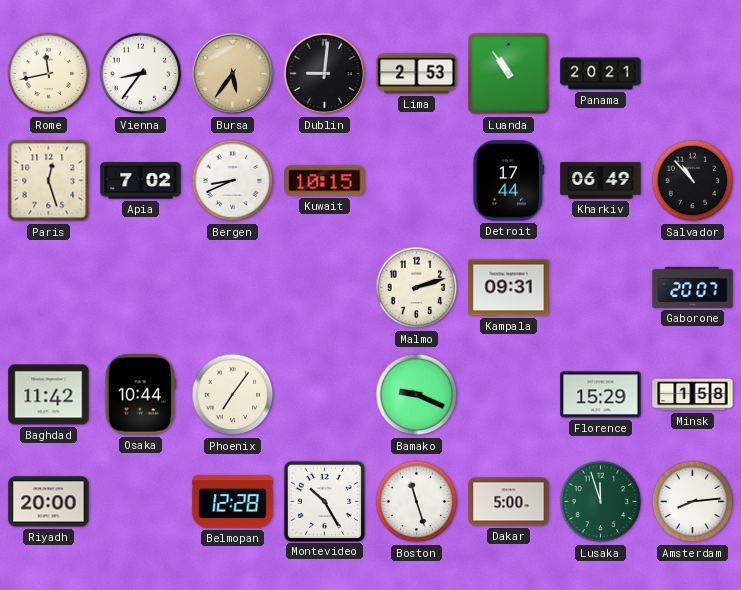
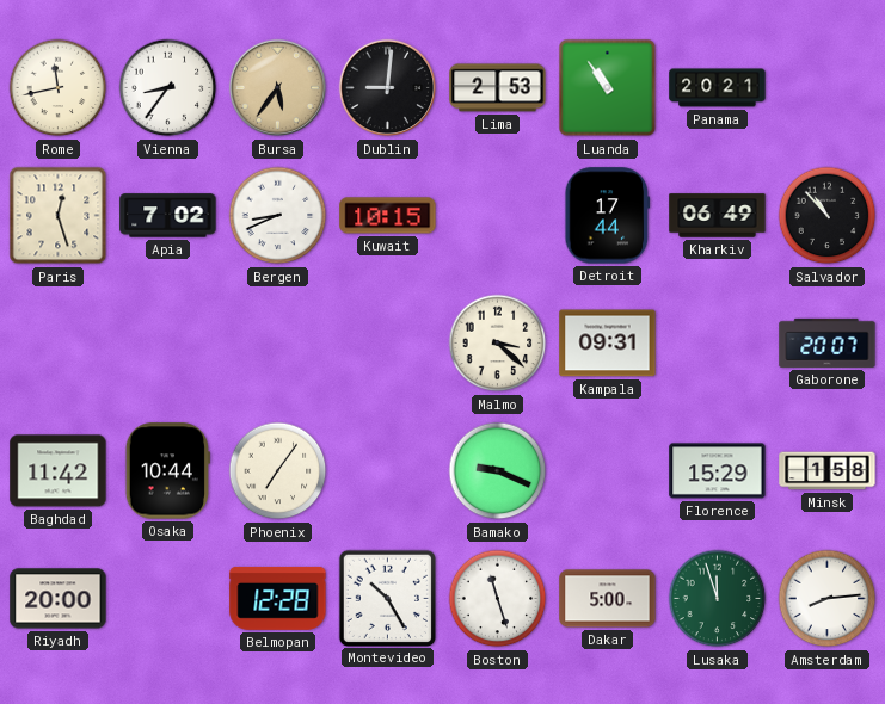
Malmo: 2:12 -> 3:22
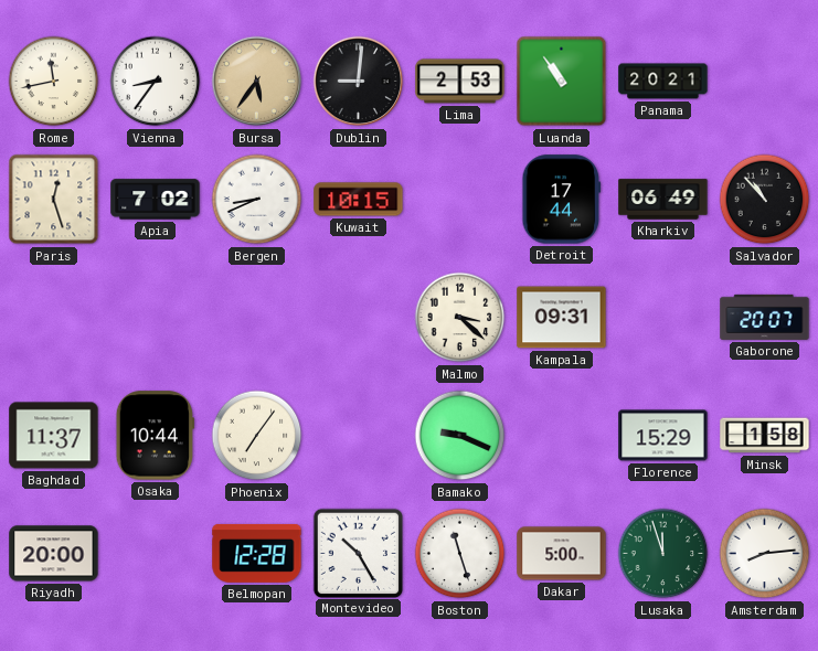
Baghdad: 11:42 -> 11:37
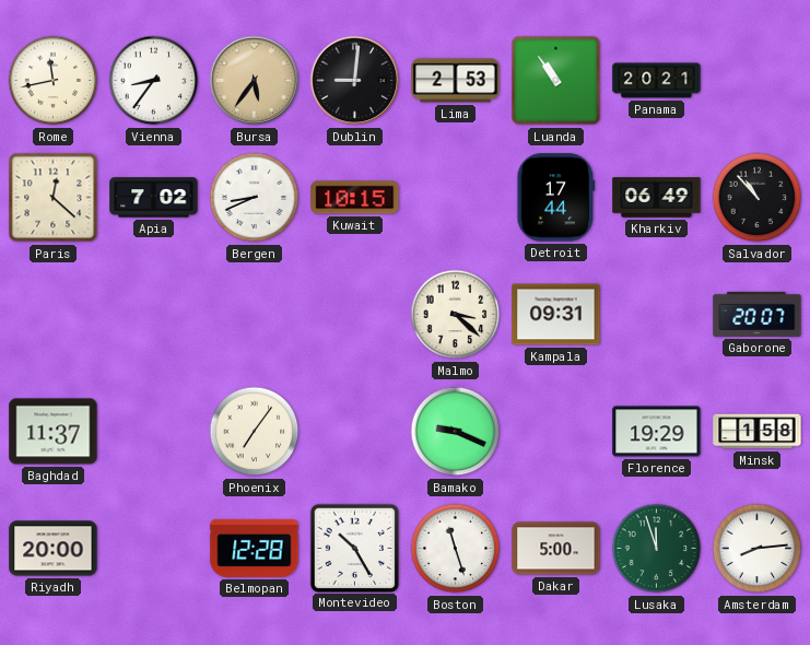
Paris: 12:27 -> 12:22
Osaka: 10:44 -> none
Florence: 15:29 -> 19:29
